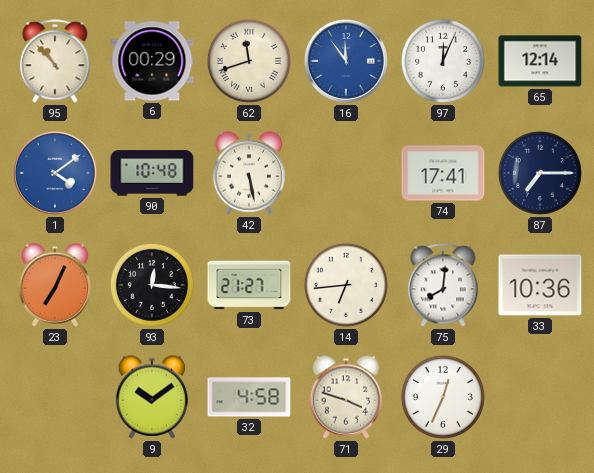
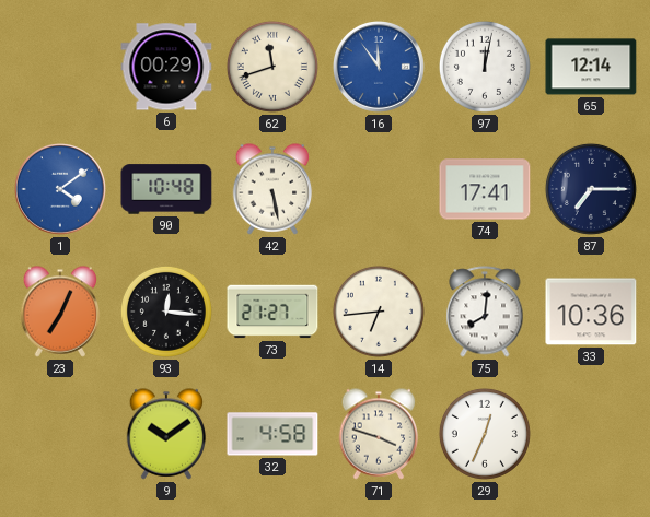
95: 10:53 -> none
97: 12:04 -> 12:02
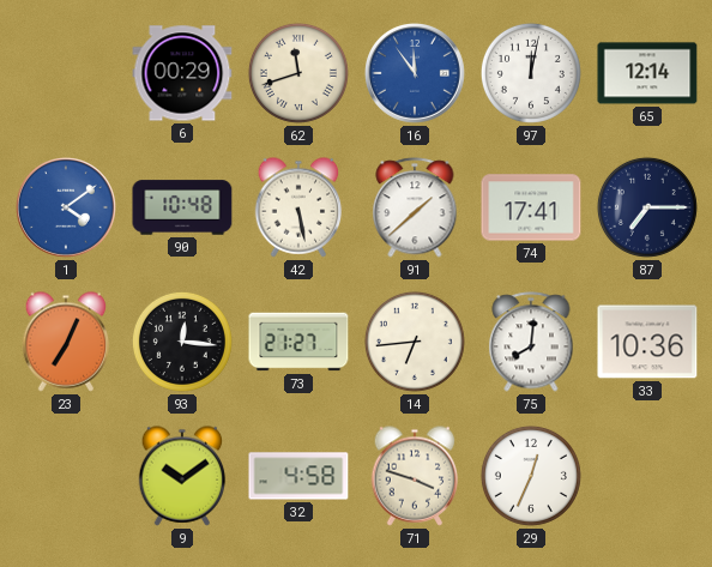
91: none -> 1:38
